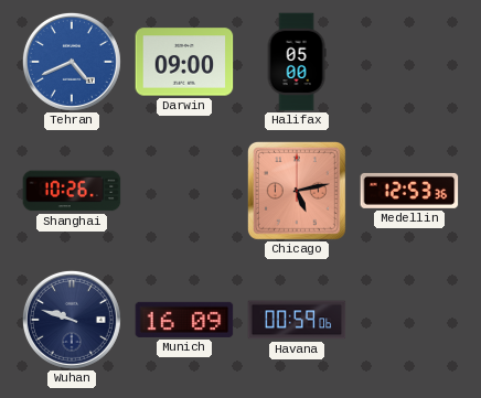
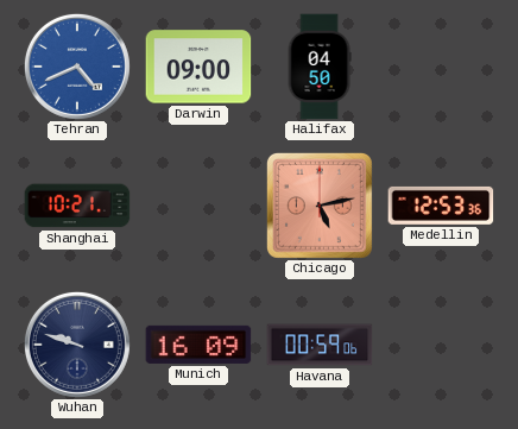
Halifax: 05:00 -> 04:50
Shanghai: 10:26 -> 10:21
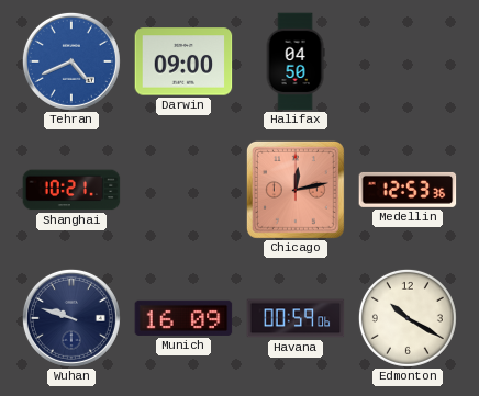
Chicago: 5:13 -> 12:13
Edmonton: none -> 10:20
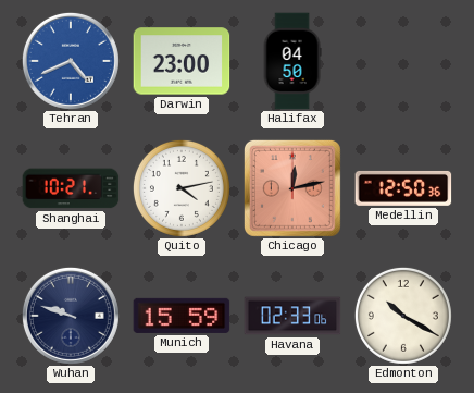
Darwin: 09:00 -> 23:00
Quito: none -> 4:13
Medellin: 12:53 -> 12:50
Munich: 16:09 -> 15:59
Havana: 00:59 -> 02:33
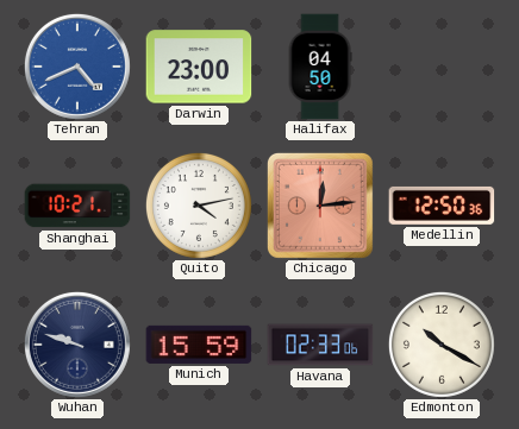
Chicago: 12:13 -> 12:14
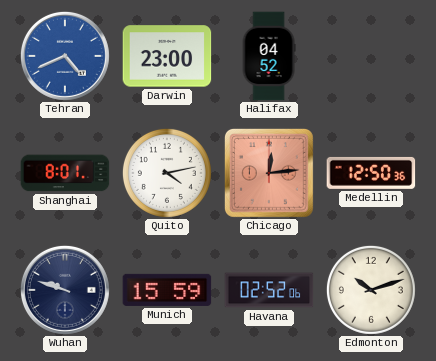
Halifax: 04:50 -> 04:52
Shanghai: 10:21 -> 8:01
Havana: 02:33 -> 02:52
Edmonton: 10:20 -> 10:12
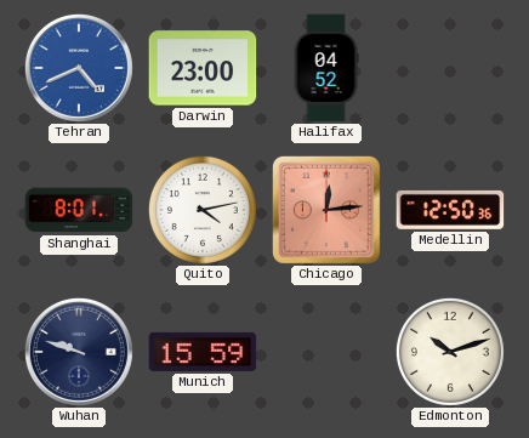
Havana: 02:52 -> none
